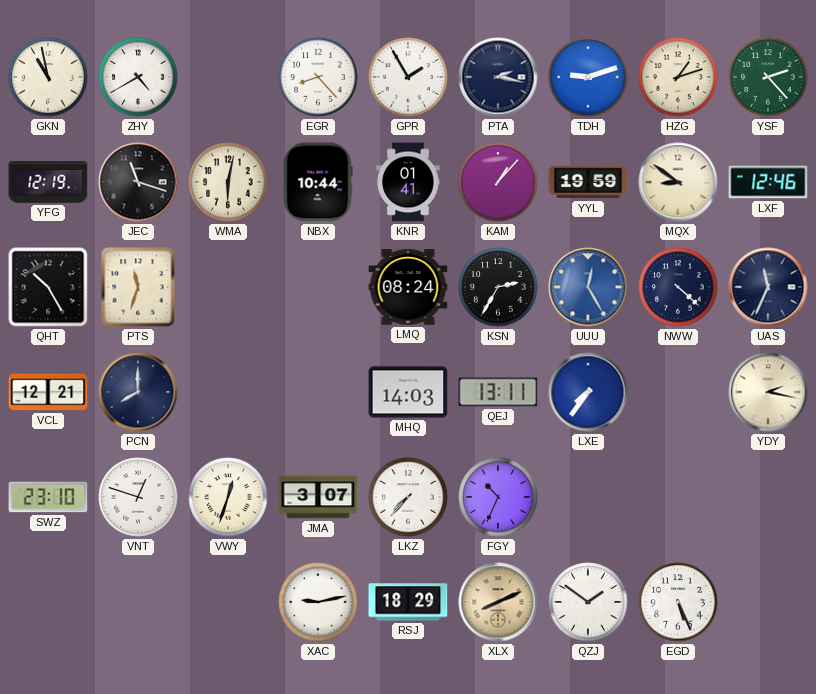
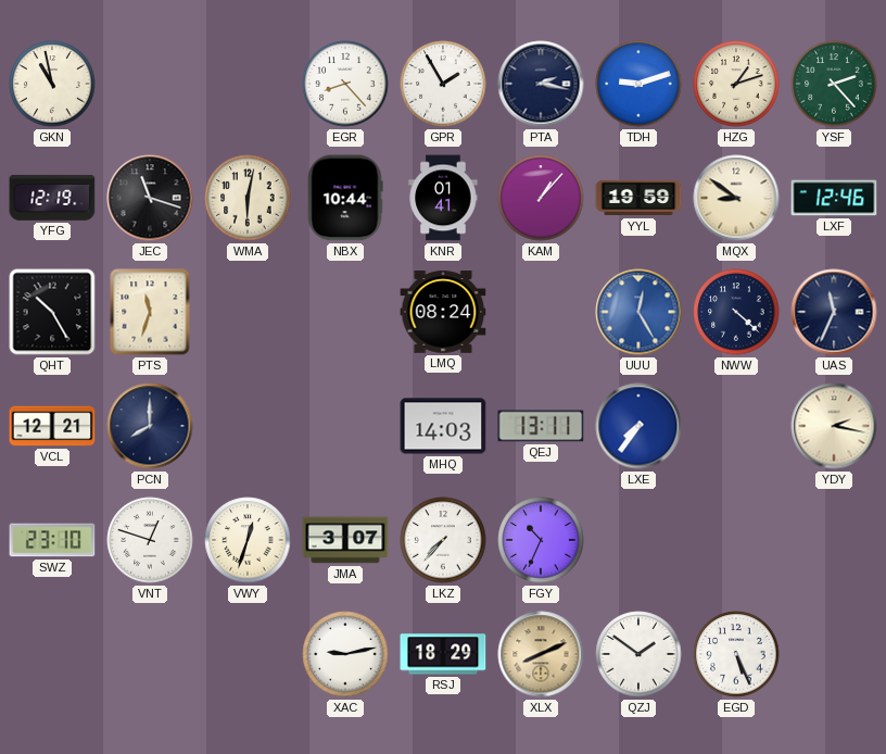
ZHY: 4:40 -> none
KSN: 2:35 -> none
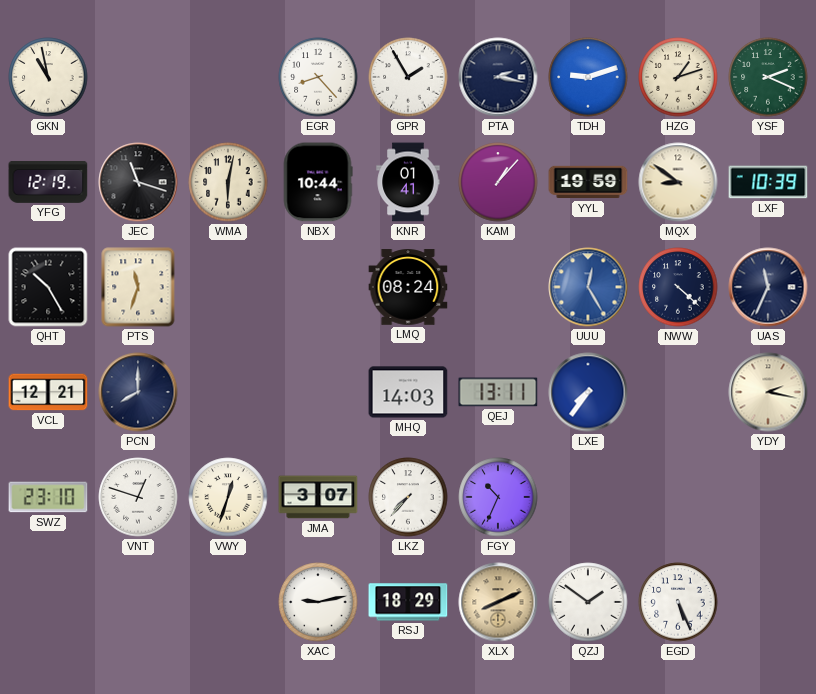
YSF: 2:23 -> 2:19
LXF: 12:46 -> 10:39
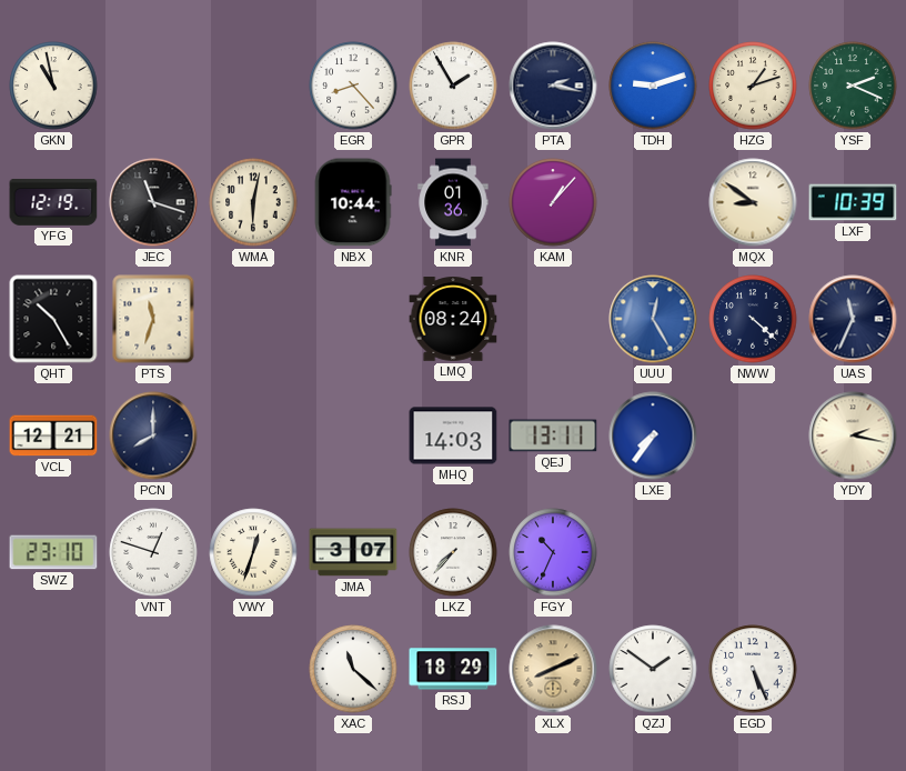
KNR: 01:41 -> 01:36
YYL: 19:59 -> none
XAC: 9:13 -> 11:22
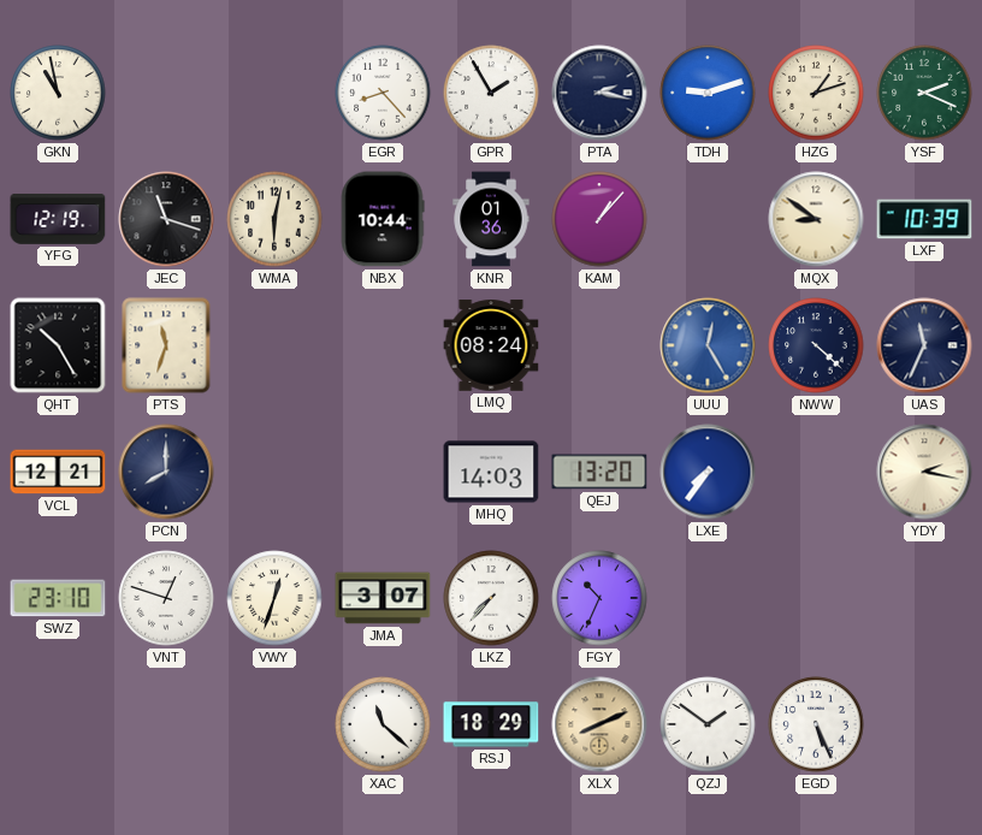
QEJ: 13:11 -> 13:20
